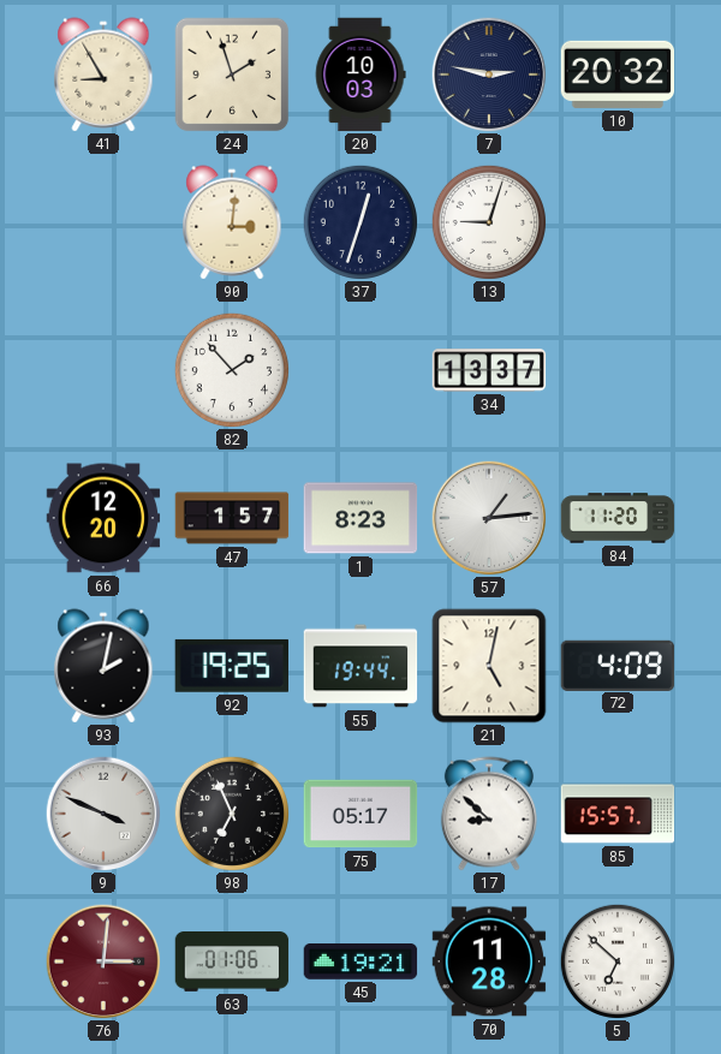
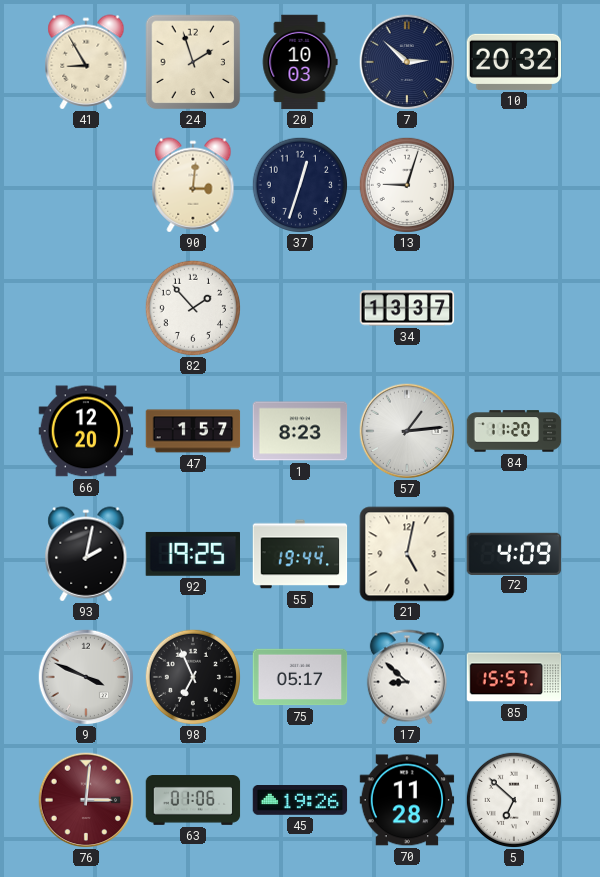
7: 2:47 -> 2:52
45: 19:21 -> 19:26
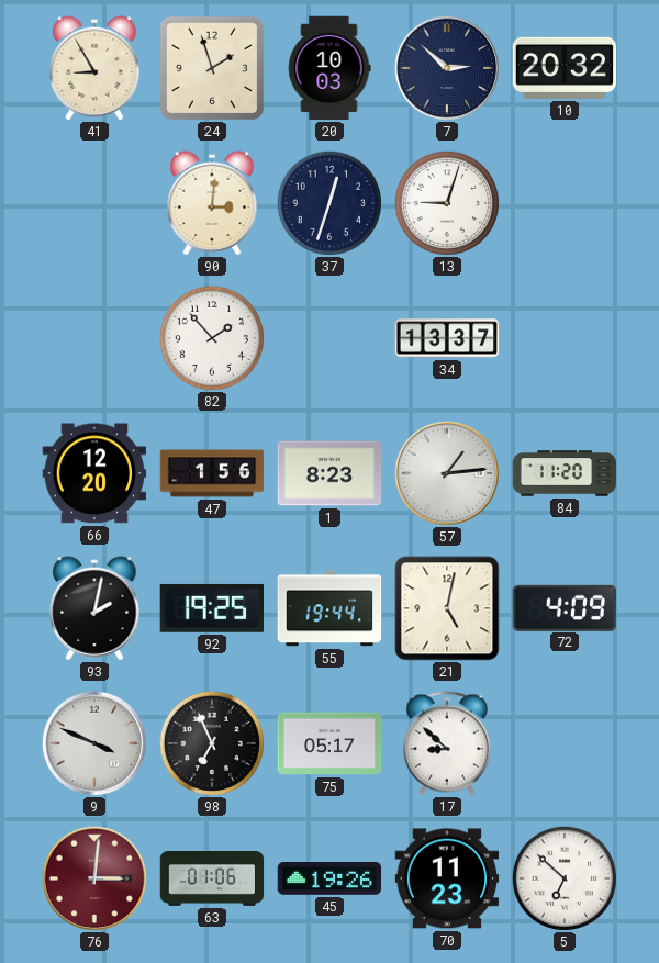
47: 1:57 -> 1:56
85: 15:57 -> none
70: 11:28 -> 11:23
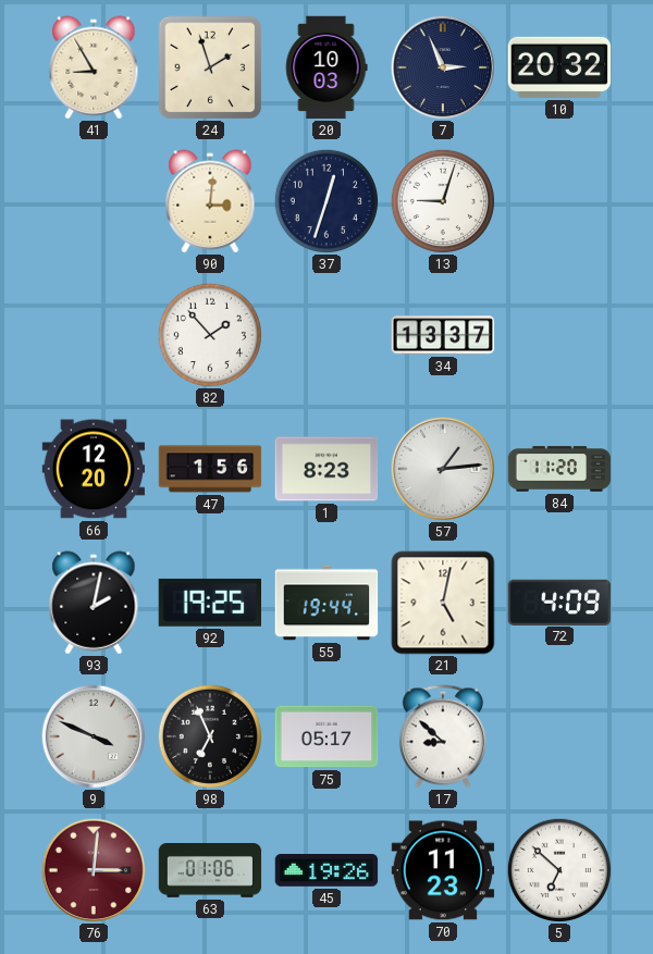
7: 2:52 -> 2:56
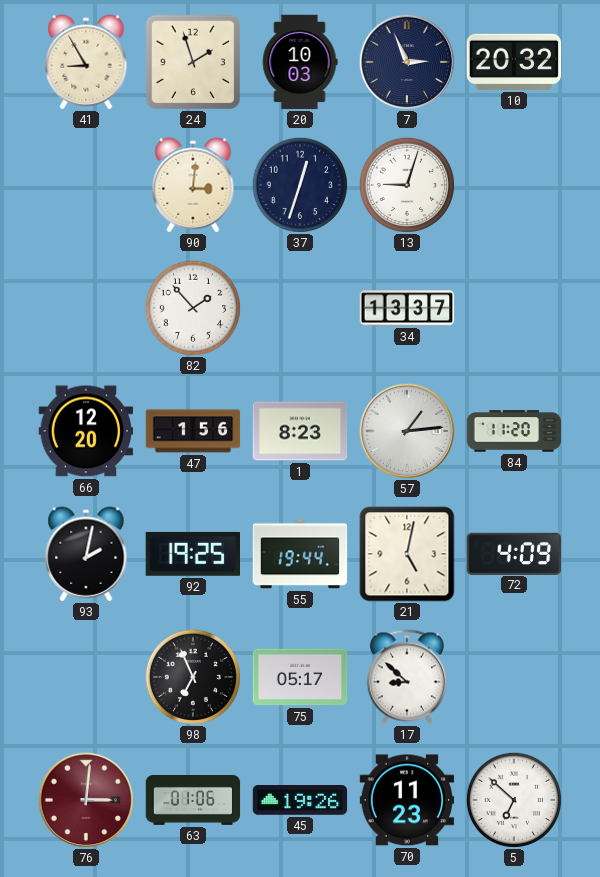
9: 3:49 -> none
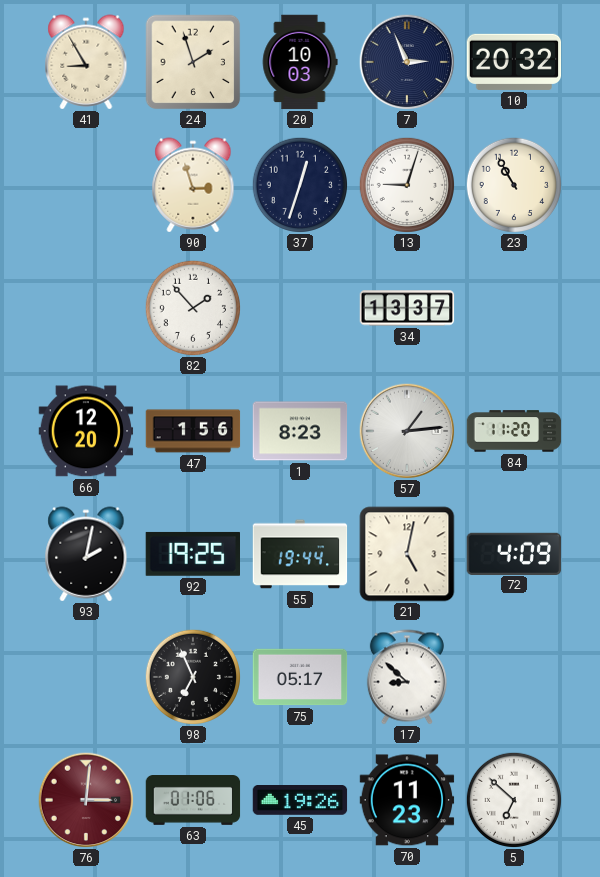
90: 3:01 -> 2:57
23: none -> 10:55
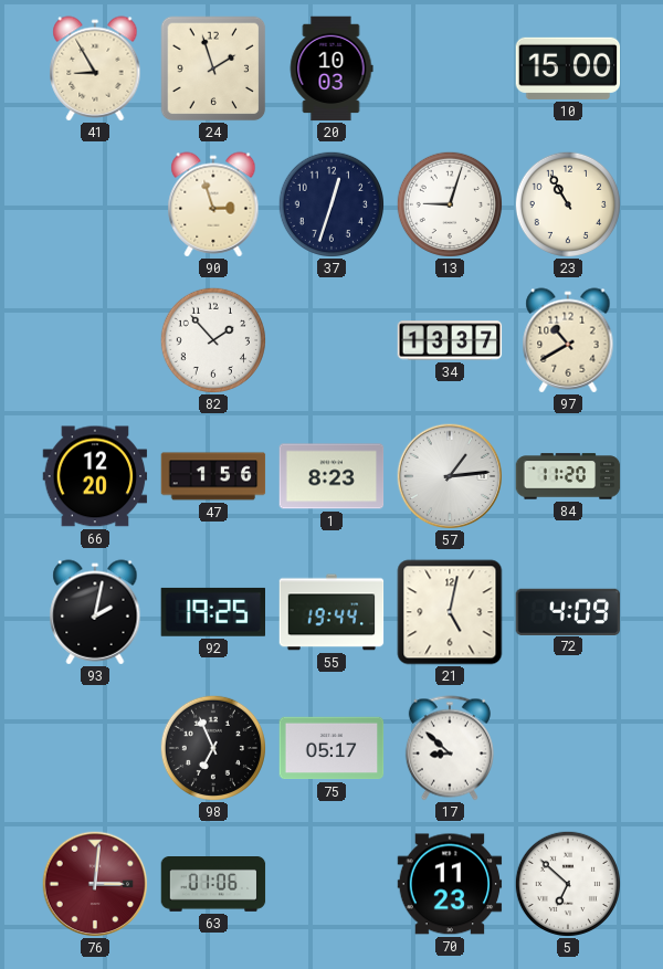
7: 2:56 -> none
10: 20:32 -> 15:00
97: none -> 10:40
45: 19:26 -> none
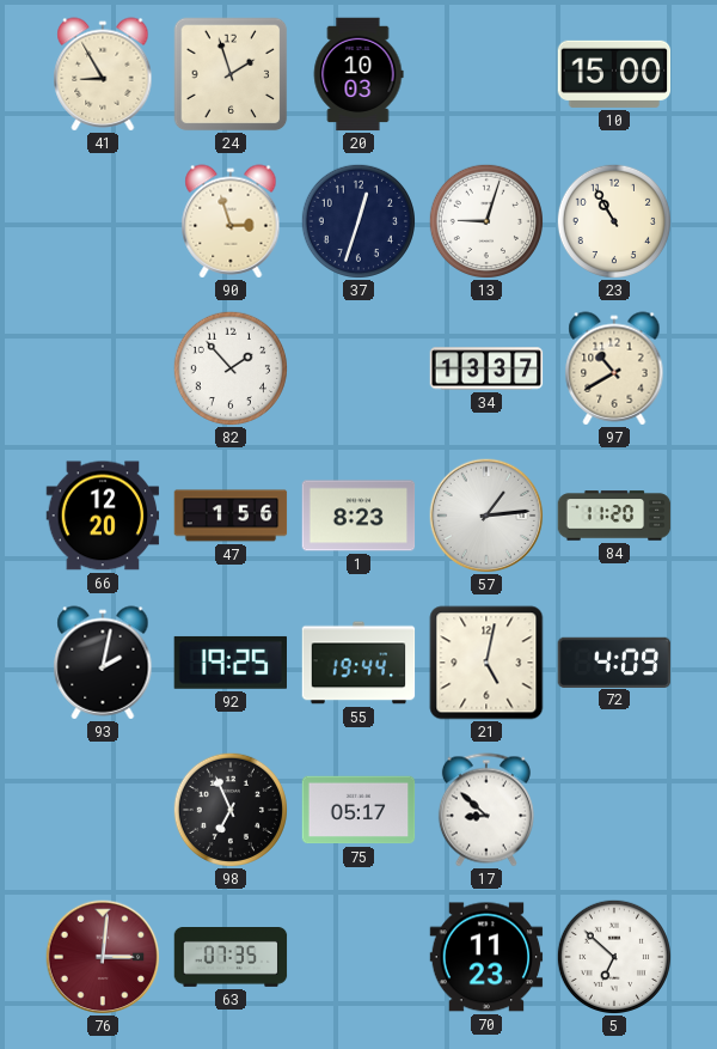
63: 01:06 -> 07:35
